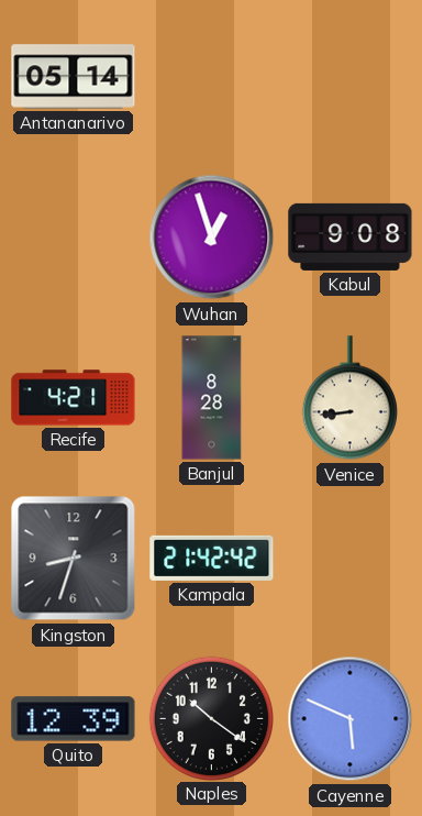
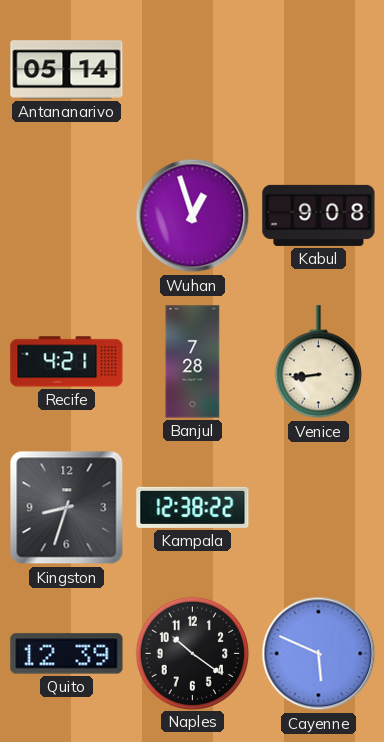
Banjul: 8:28 -> 7:28
Kampala: 21:42 -> 12:38
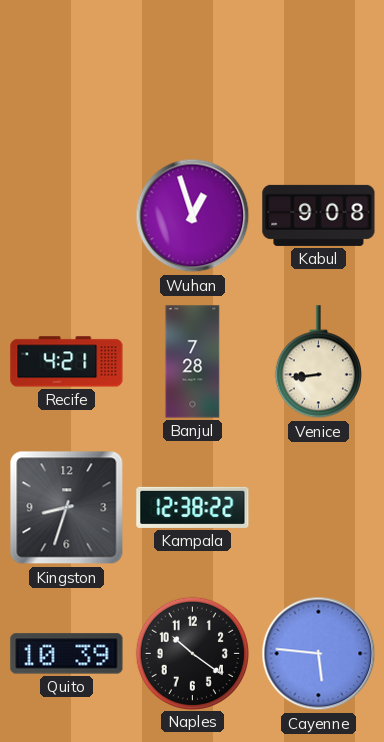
Antananarivo: 05:14 -> none
Quito: 12:39 -> 10:39
Cayenne: 5:49 -> 5:46
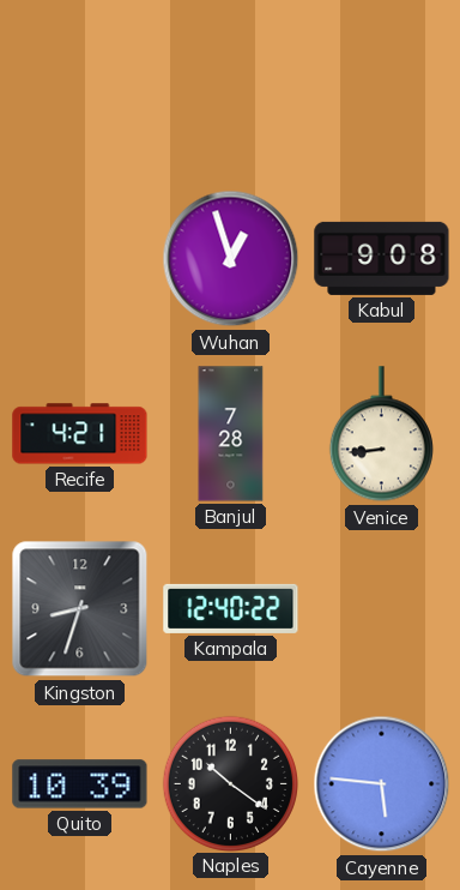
Kampala: 12:38 -> 12:40
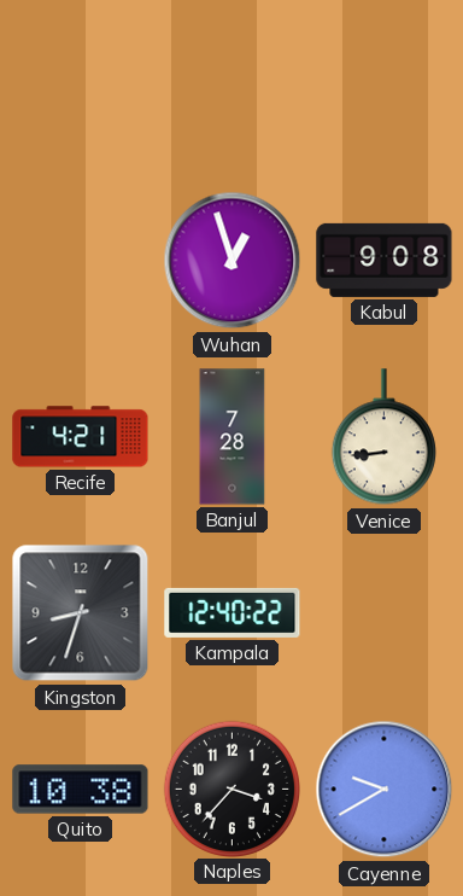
Quito: 10:39 -> 10:38
Naples: 10:21 -> 3:37
Cayenne: 5:46 -> 9:40
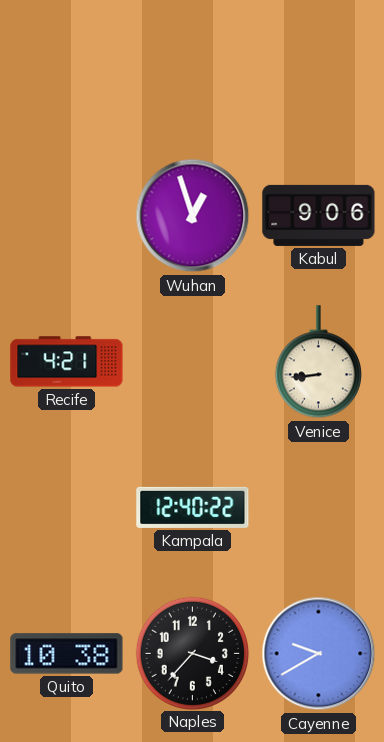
Kabul: 9:08 -> 9:06
Banjul: 7:28 -> none
Kingston: 8:33 -> none
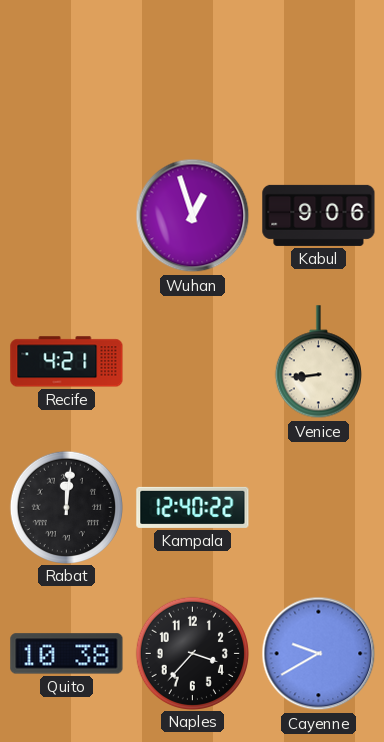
Rabat: none -> 12:01
